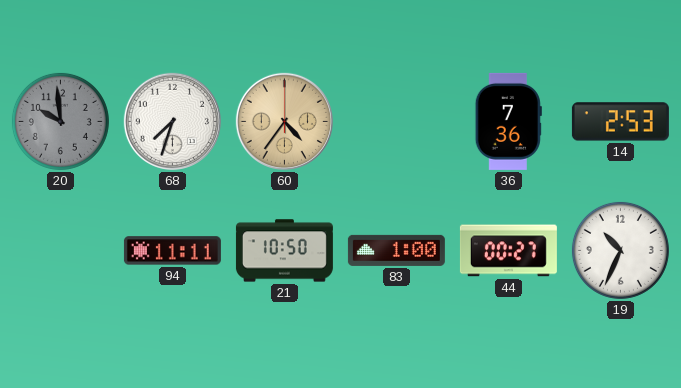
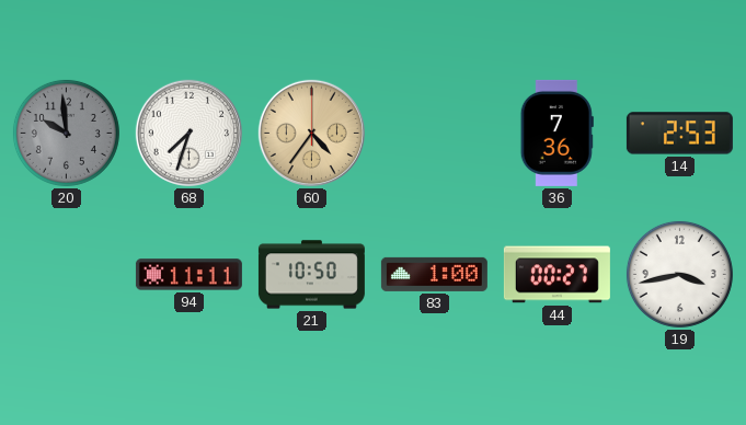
19: 10:34 -> 3:43
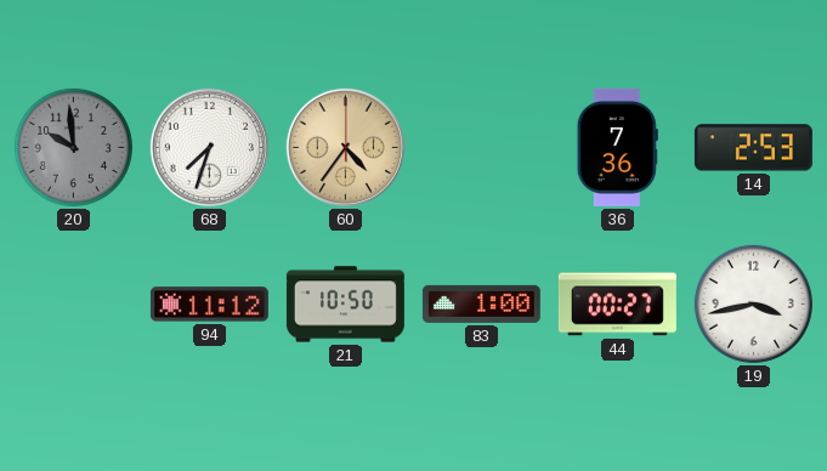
94: 11:11 -> 11:12
